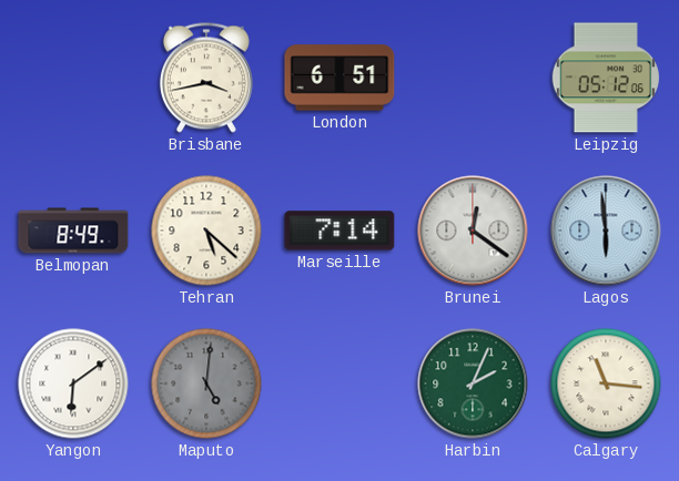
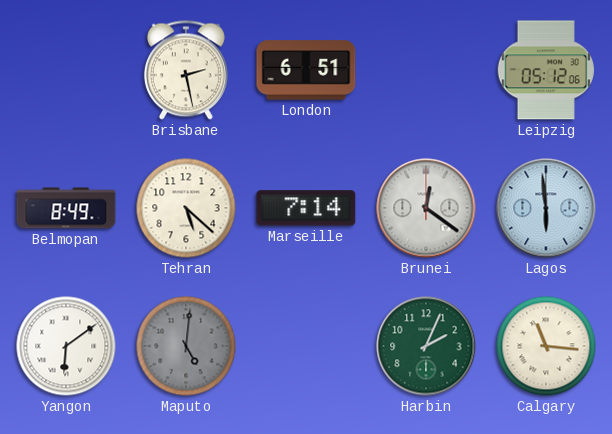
Brisbane: 3:43 -> 2:28
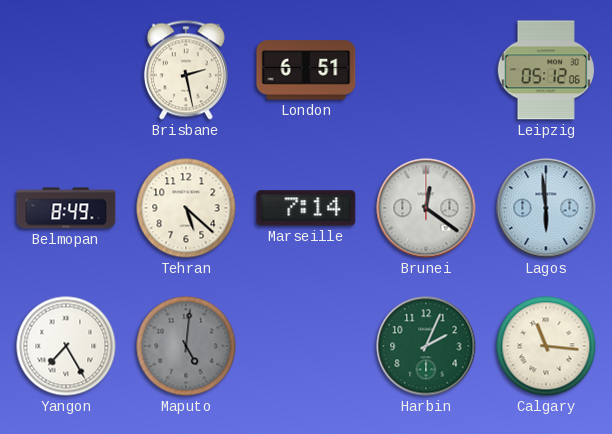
Yangon: 6:09 -> 7:25
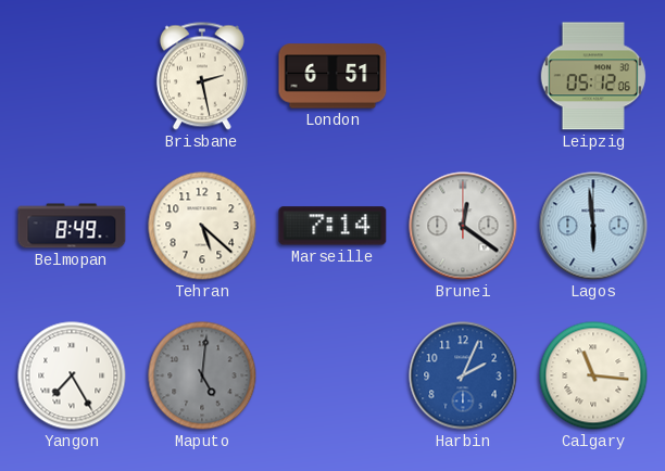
Harbin dial: green -> blue
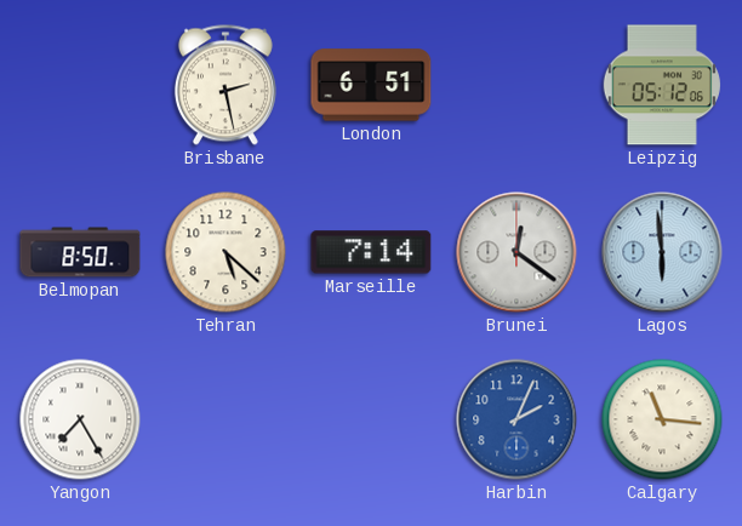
Belmopan: 8:49 -> 8:50
Maputo: 5:01 -> none
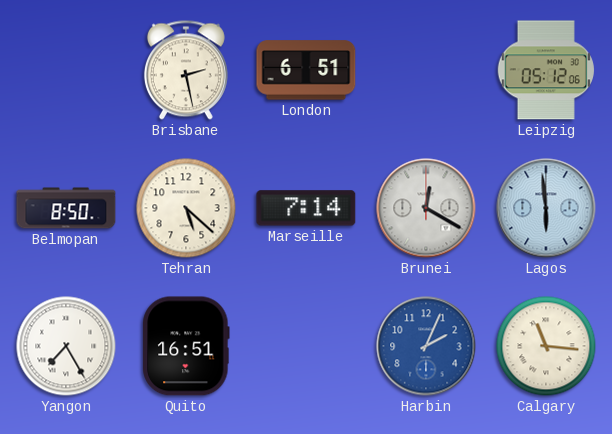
Brunei: 12:21 -> 12:20
Quito: none -> 16:51
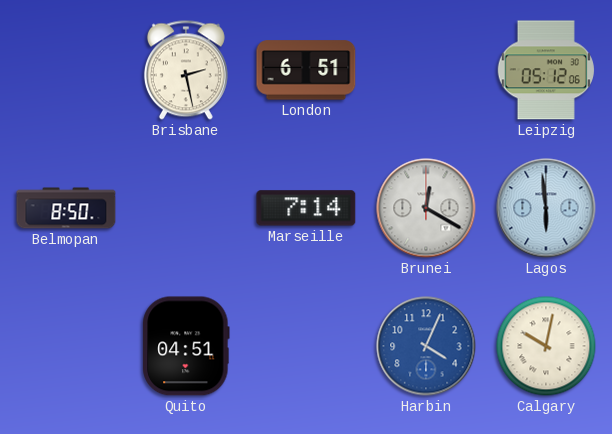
Tehran: 5:22 -> none
Yangon: 7:25 -> none
Quito: 16:51 -> 04:51
Harbin: 2:04 -> 4:04
Calgary: 11:16 -> 10:02
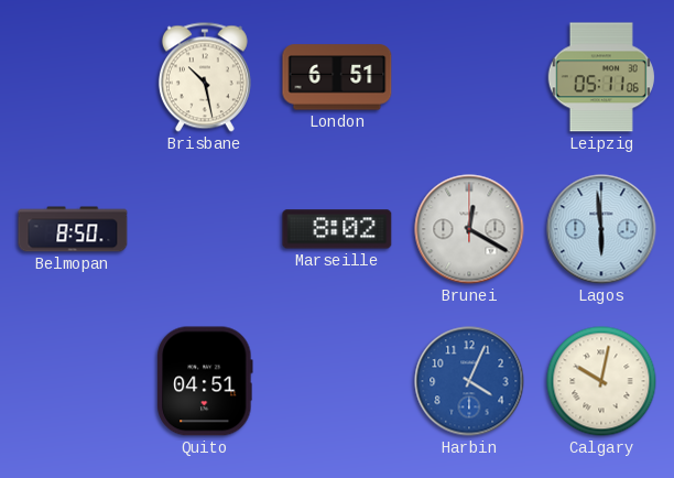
Brisbane: 2:28 -> 10:28
Leipzig: 05:12 -> 05:11
Marseille: 7:14 -> 8:02
